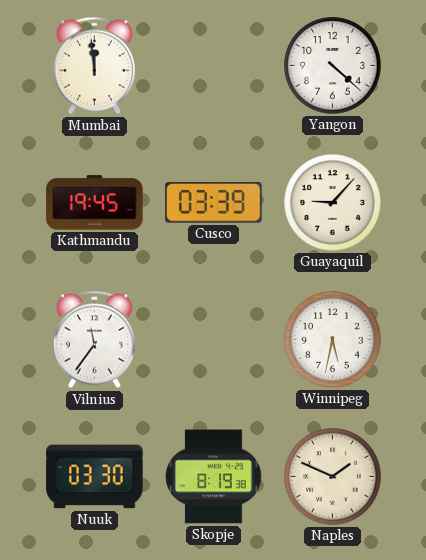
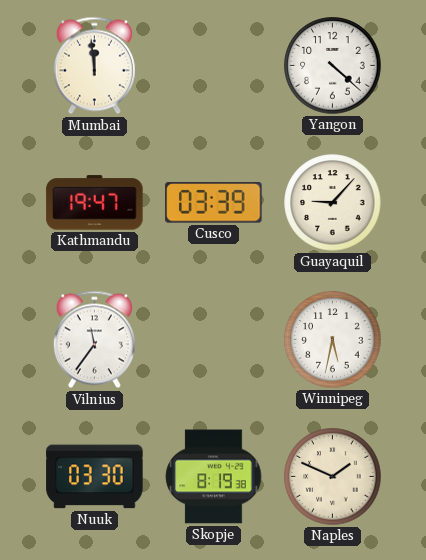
Kathmandu: 19:45 -> 19:47
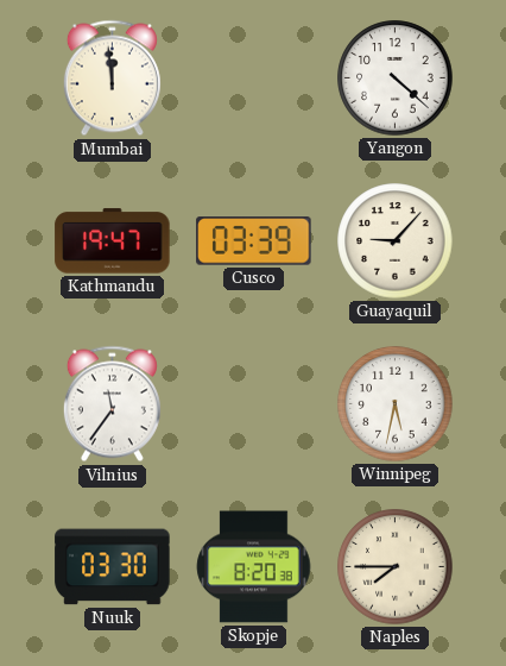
Skopje: 8:19 -> 8:20
Naples: 1:49 -> 7:45
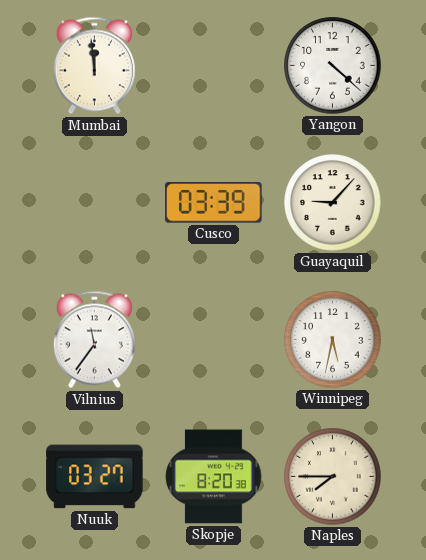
Kathmandu: 19:47 -> none
Nuuk: 03:30 -> 03:27
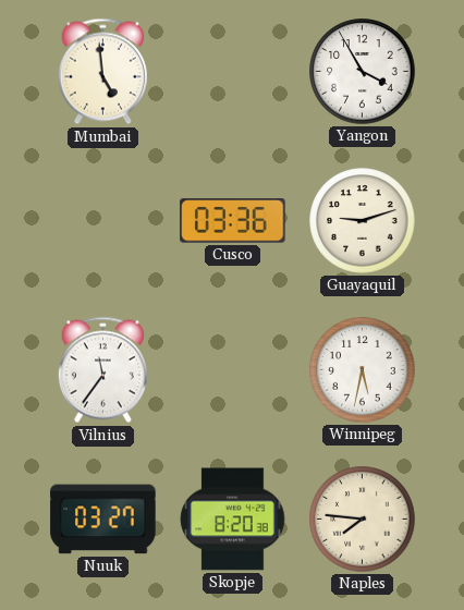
Mumbai: 11:59 -> 4:59
Yangon: 4:22 -> 3:55
Cusco: 03:39 -> 03:36
Guayaquil: 9:07 -> 9:12
Naples: 7:45 -> 7:46
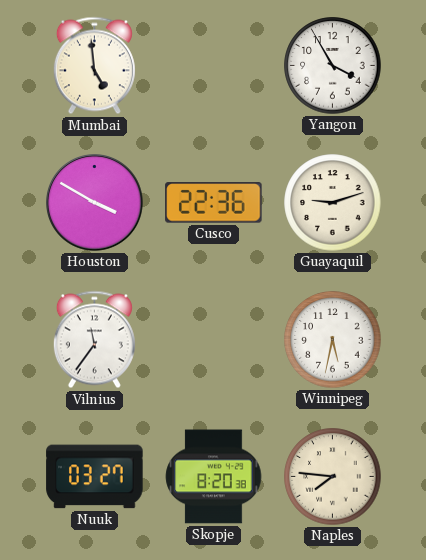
Houston: none -> 3:50
Cusco: 03:36 -> 22:36
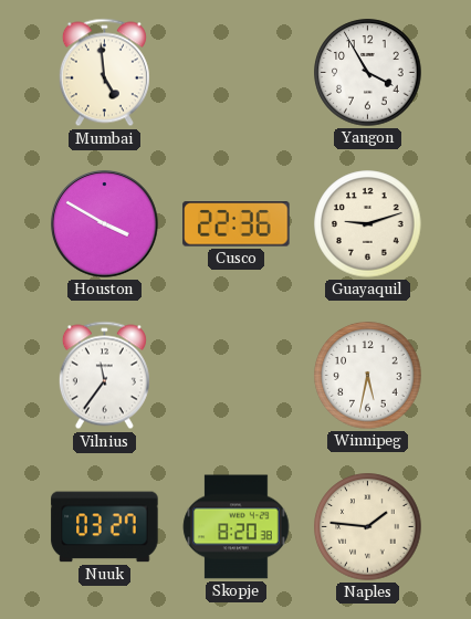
Naples: 7:46 -> 1:46
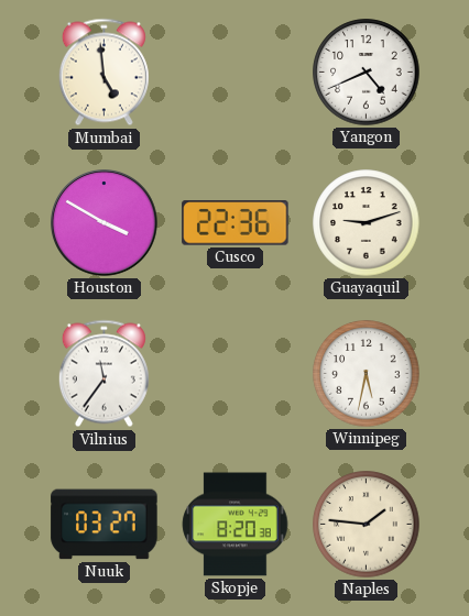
Yangon: 3:55 -> 4:41
